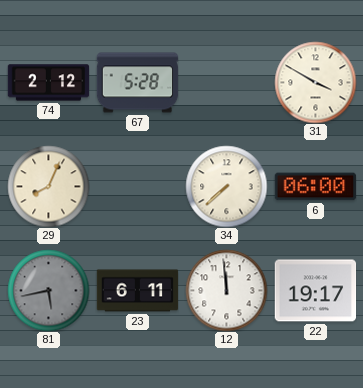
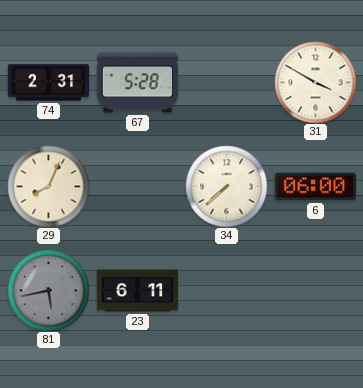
74: 2:12 -> 2:31
12: 11:59 -> none
22: 19:17 -> none
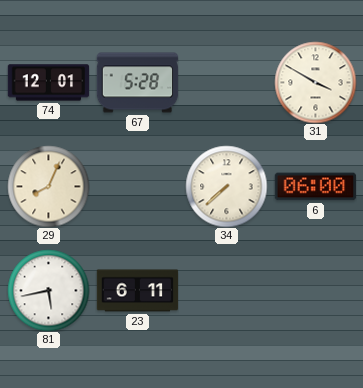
74: 2:31 -> 12:01
81 dial: grey -> white
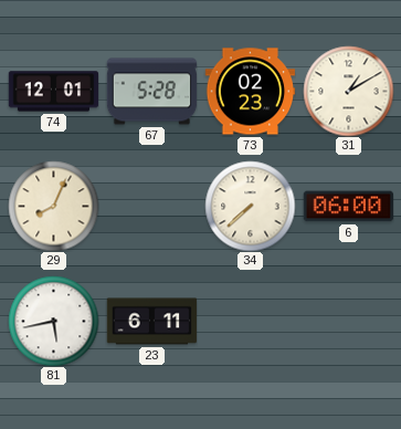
73: none -> 02:23
31: 3:50 -> 1:10
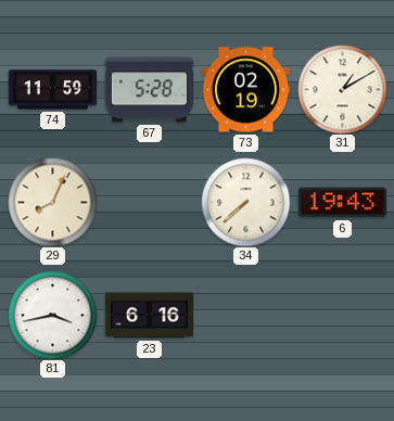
74: 12:01 -> 11:59
73: 02:23 -> 02:19
6: 06:00 -> 19:43
81: 5:43 -> 3:43
23: 6:11 -> 6:16
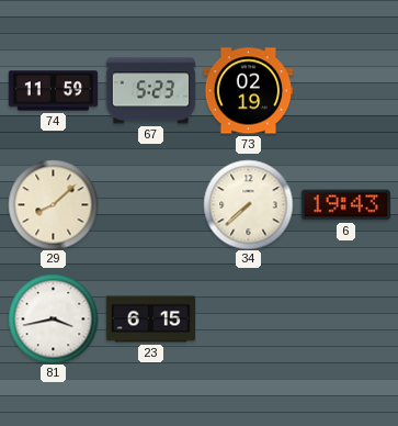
67: 5:28 -> 5:23
31: 1:10 -> none
29: 8:04 -> 8:08
23: 6:16 -> 6:15
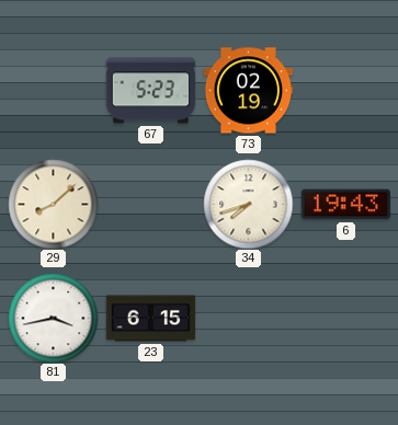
74: 11:59 -> none
34: 7:38 -> 7:42
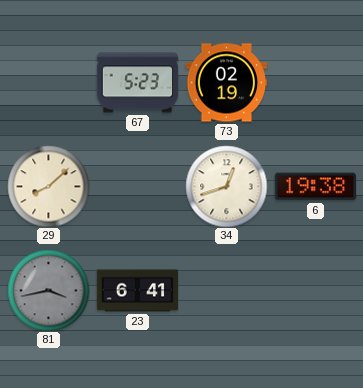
34: 7:42 -> 12:42
6: 19:43 -> 19:38
81 dial: white -> grey
23: 6:15 -> 6:41
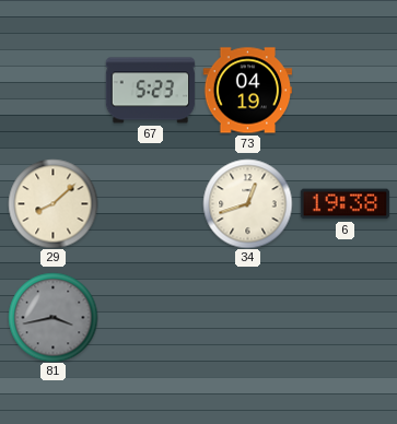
73: 02:19 -> 04:19
23: 6:41 -> none
